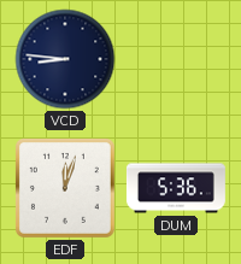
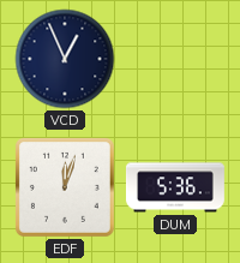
VCD: 8:46 -> 12:56
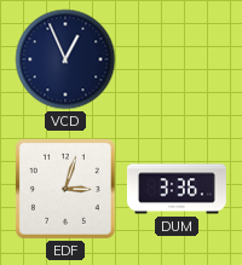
EDF: 12:03 -> 3:03
DUM: 5:36 -> 3:36
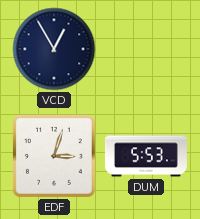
VCD: 12:56 -> 12:55
DUM: 3:36 -> 5:53
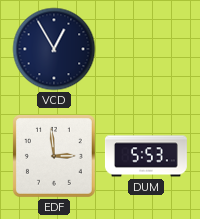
EDF: 3:03 -> 2:59
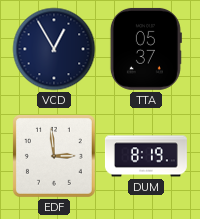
TTA: none -> 05:37
DUM: 5:53 -> 8:19
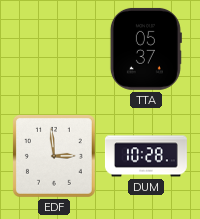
VCD: 12:55 -> none
DUM: 8:19 -> 10:28
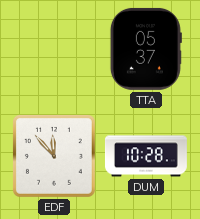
EDF: 2:59 -> 11:53
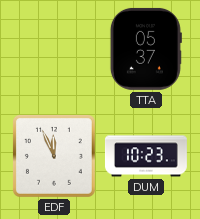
EDF: 11:53 -> 11:56
DUM: 10:28 -> 10:23
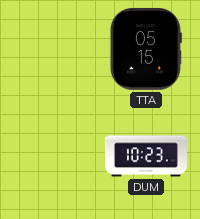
TTA: 05:37 -> 05:15
EDF: 11:56 -> none
